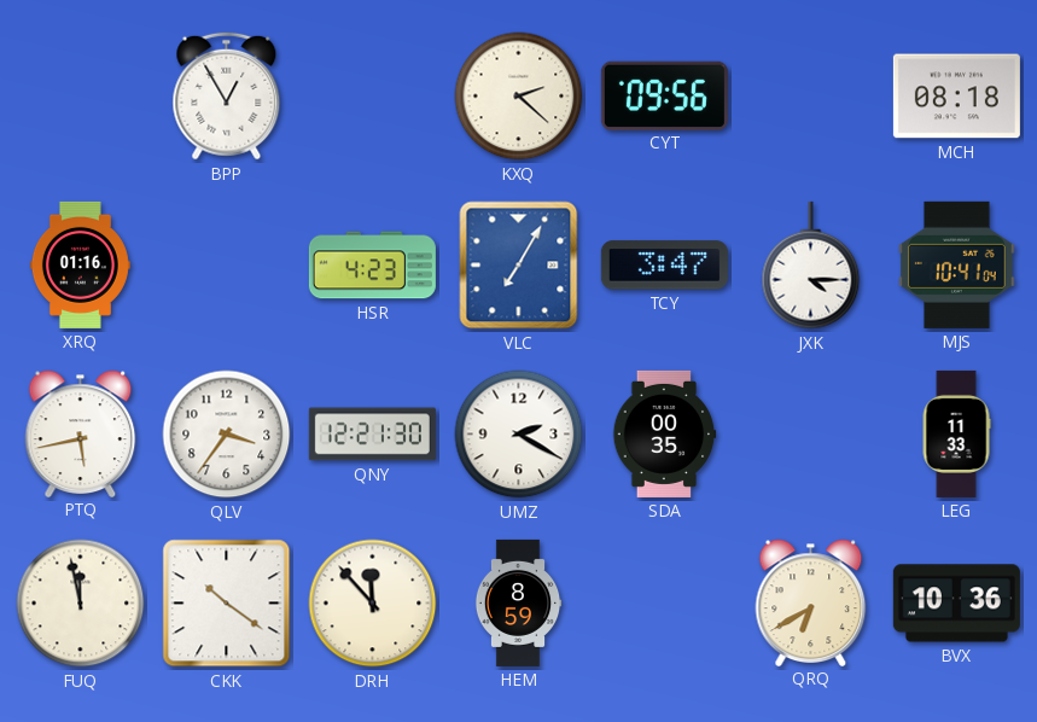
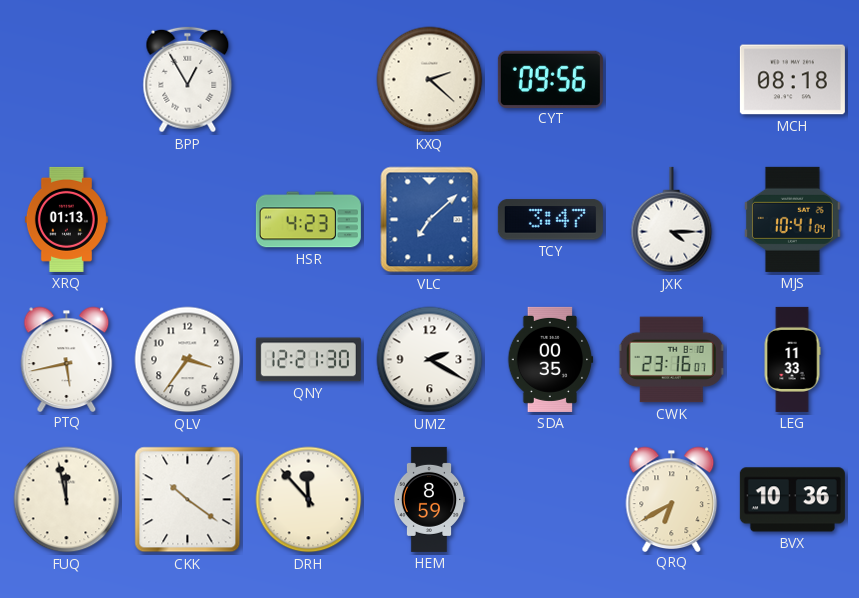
XRQ: 01:16 -> 01:13
VLC: 7:05 -> 7:08
CWK: none -> 23:16
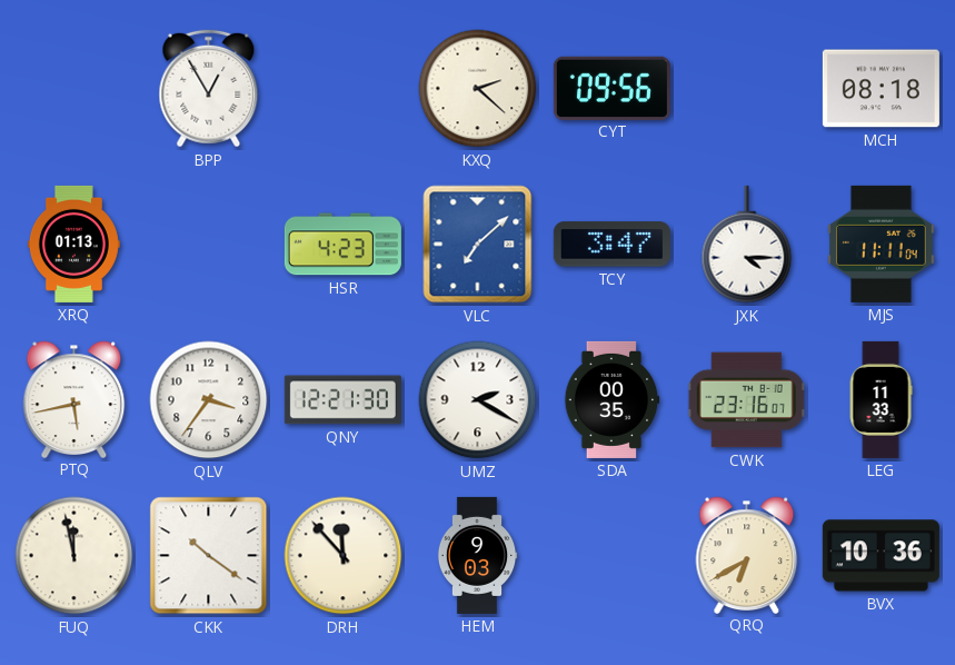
MJS: 10:41 -> 11:11
HEM: 8:59 -> 9:03
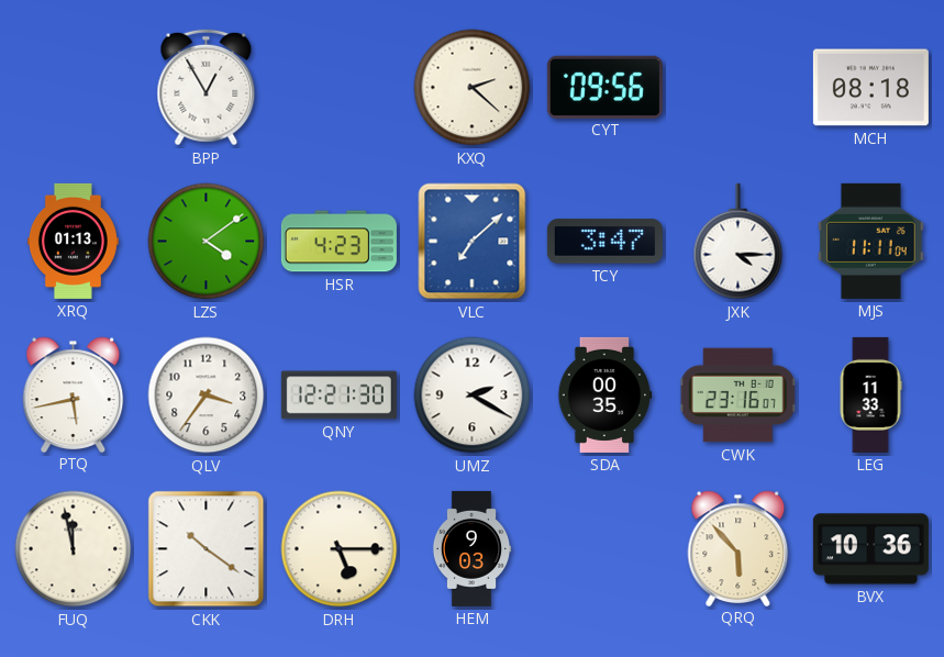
LZS: none -> 4:09
DRH: 11:53 -> 5:15
QRQ: 6:40 -> 5:53
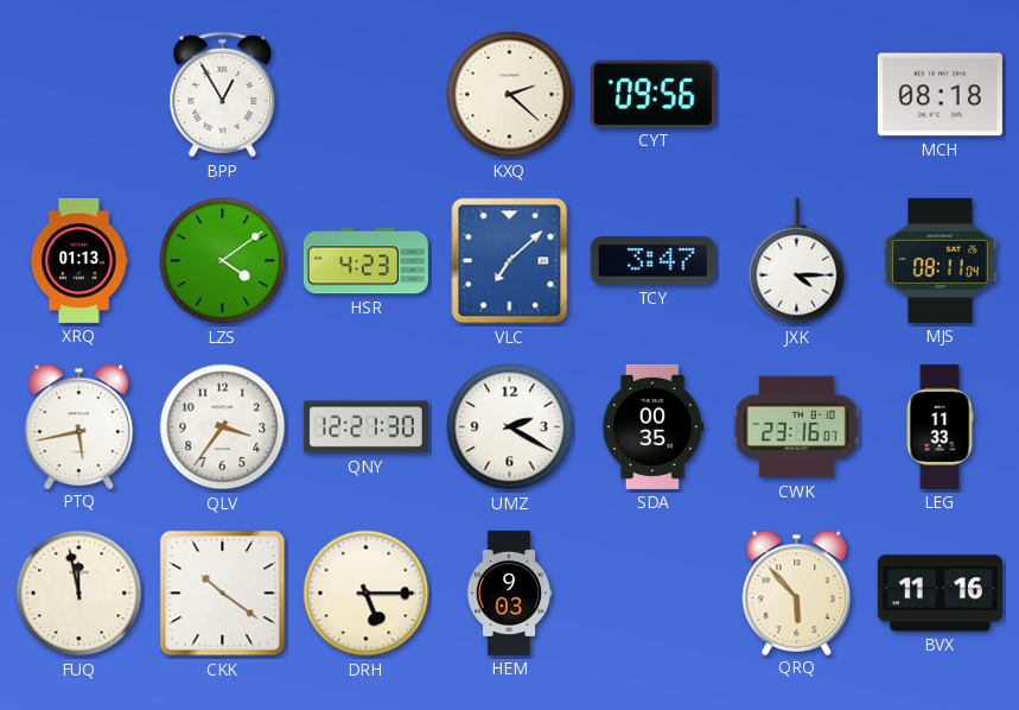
MJS: 11:11 -> 08:11
BVX: 10:36 -> 11:16
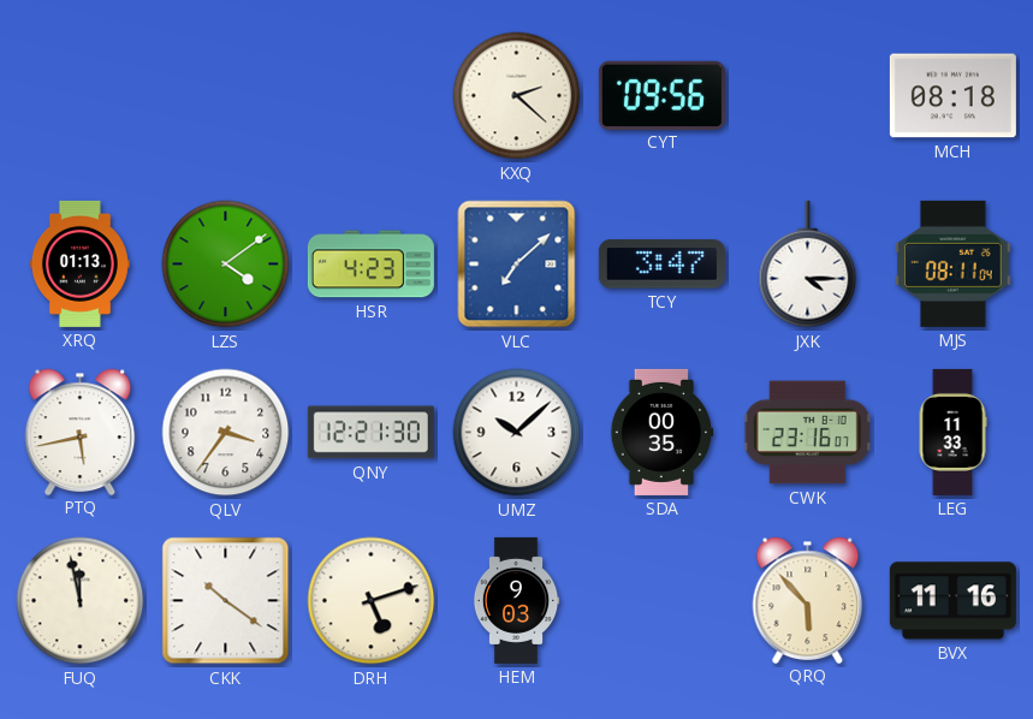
BPP: 12:55 -> none
UMZ: 2:20 -> 10:08
DRH: 5:15 -> 5:12
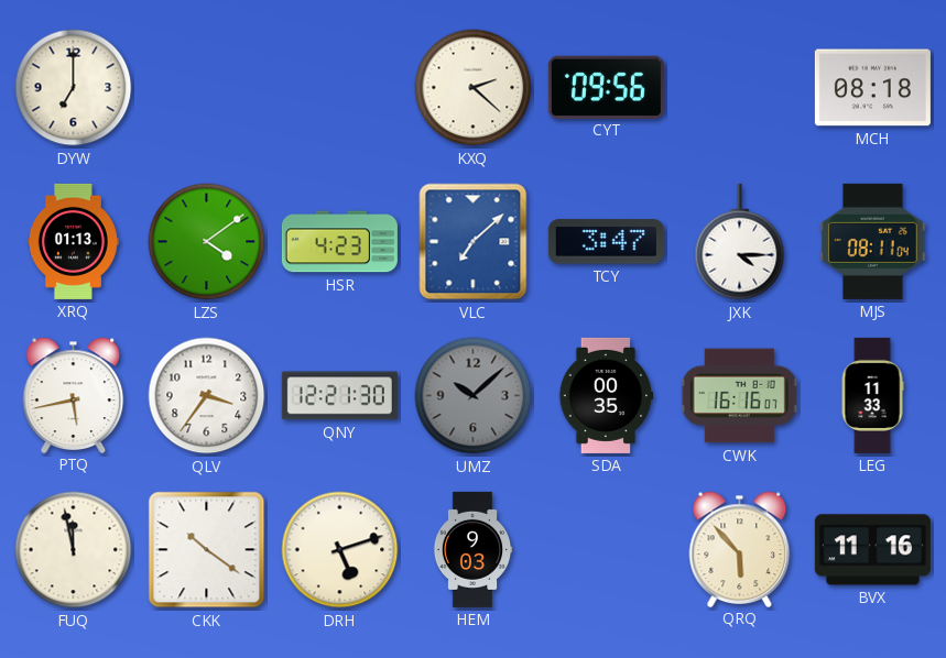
DYW: none -> 7:00
UMZ dial: white -> grey
CWK: 23:16 -> 16:16
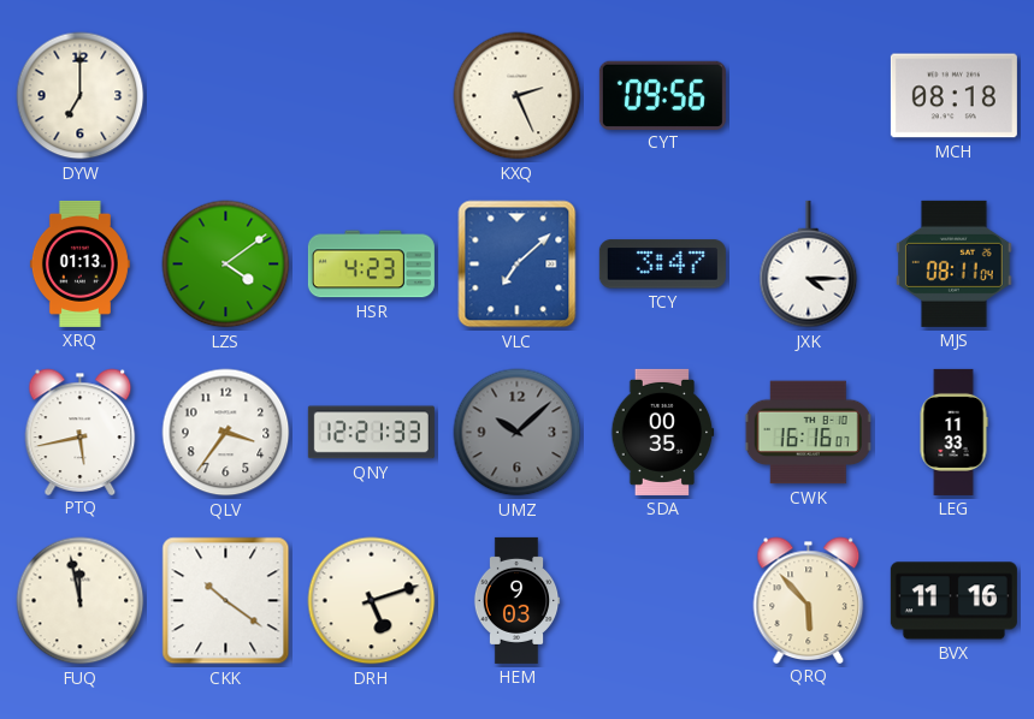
KXQ: 2:22 -> 2:26
QNY: 12:21:30 -> 12:21:33
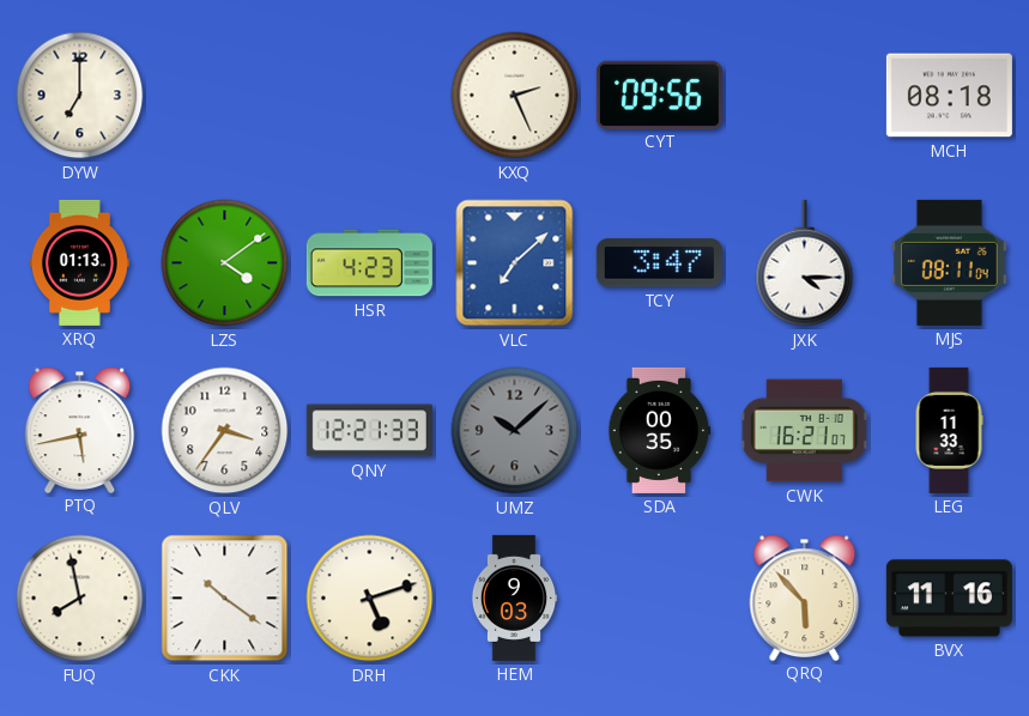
CWK: 16:16 -> 16:21
FUQ: 11:58 -> 7:58
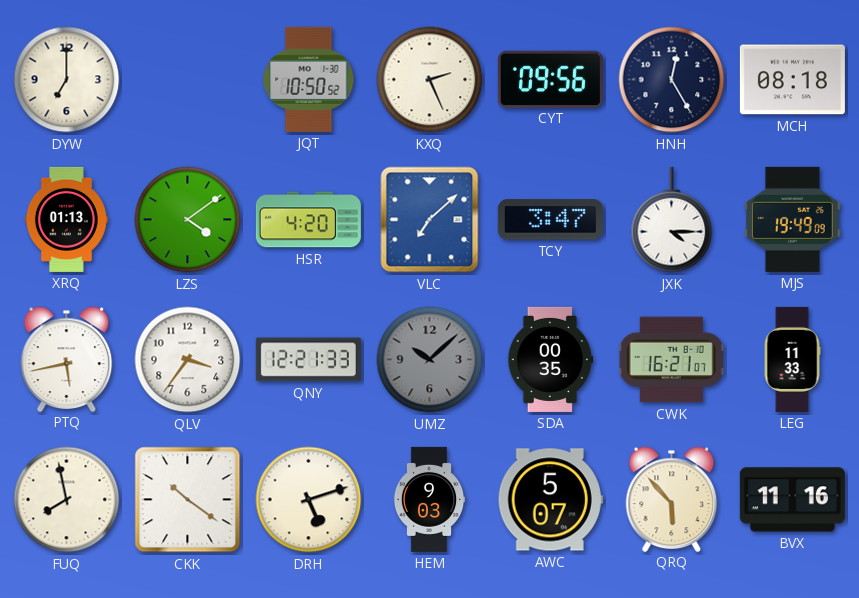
JQT: none -> 10:50
HNH: none -> 12:25
HSR: 4:23 -> 4:20
MJS: 08:11 -> 19:49
AWC: none -> 5:07
